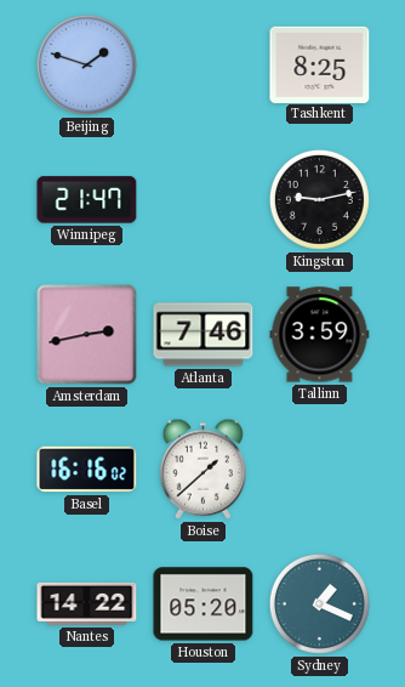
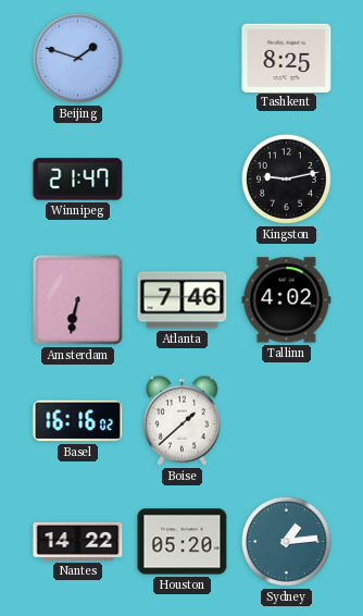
Amsterdam: 2:43 -> 6:32
Tallinn: 3:59 -> 4:02
Sydney: 1:19 -> 1:14
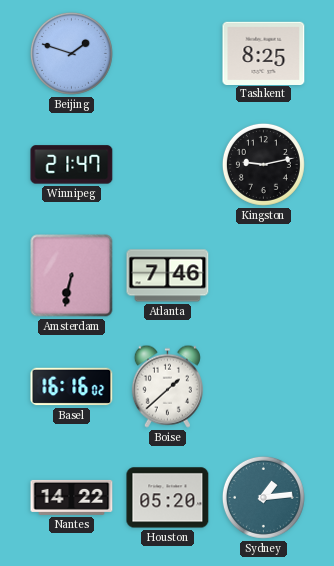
Tallinn: 4:02 -> none
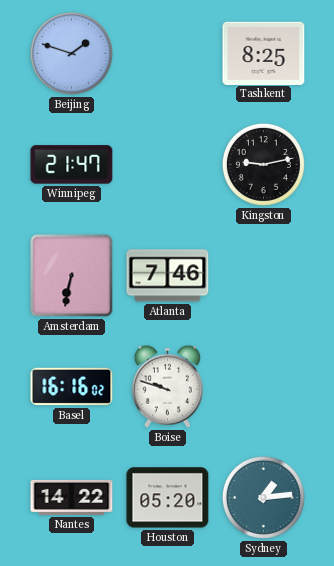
Boise: 1:38 -> 9:48
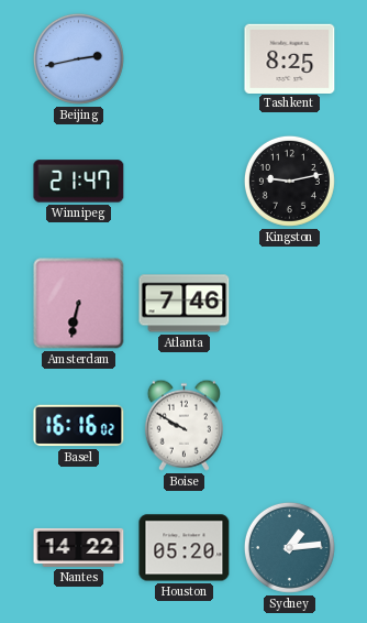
Beijing: 1:48 -> 2:43
Boise: 9:48 -> 9:50
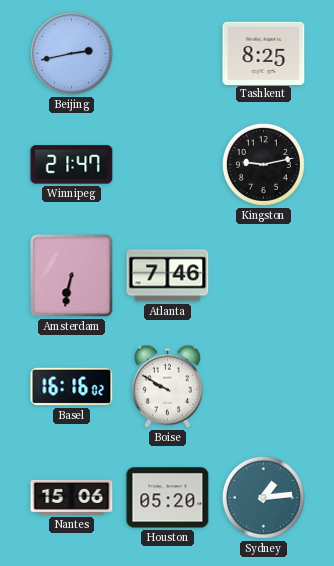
Nantes: 14:22 -> 15:06
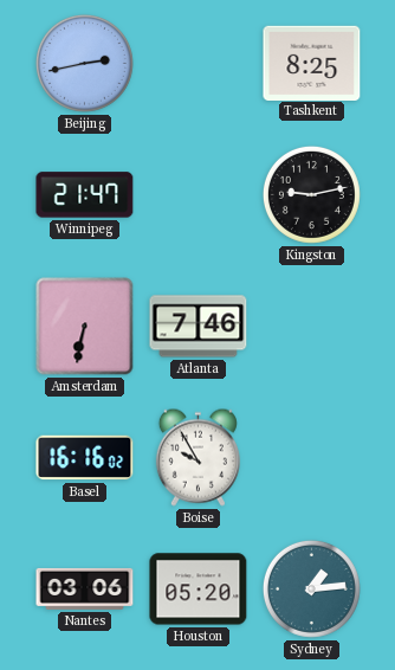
Boise: 9:50 -> 9:55
Nantes: 15:06 -> 03:06
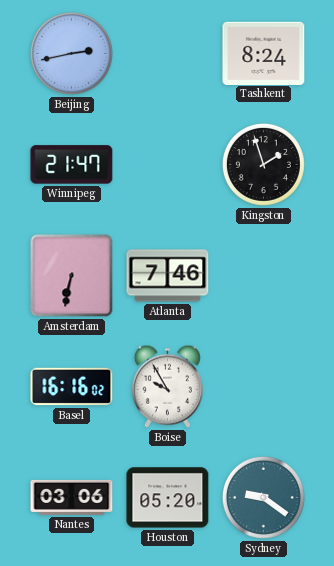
Tashkent: 8:25 -> 8:24
Kingston: 9:13 -> 1:57
Sydney: 1:14 -> 9:21
